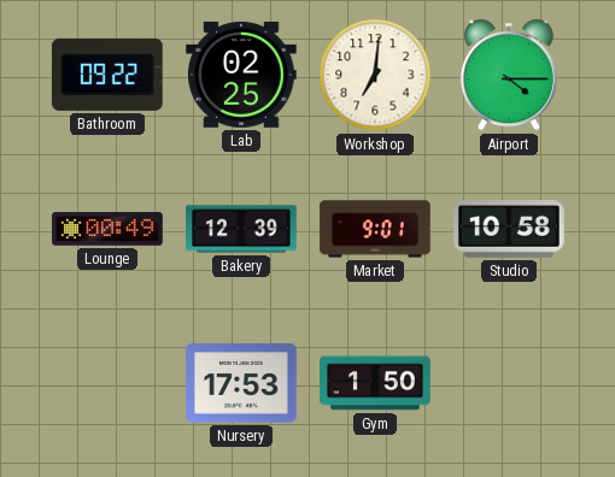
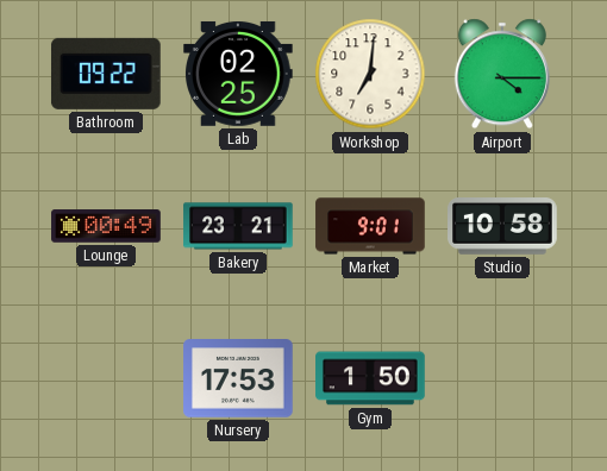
Bakery: 12:39 -> 23:21
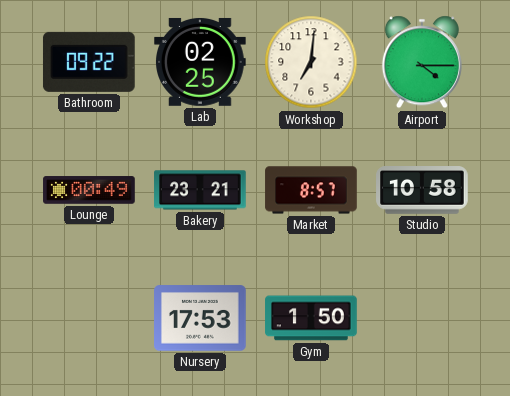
Market: 9:01 -> 8:57
